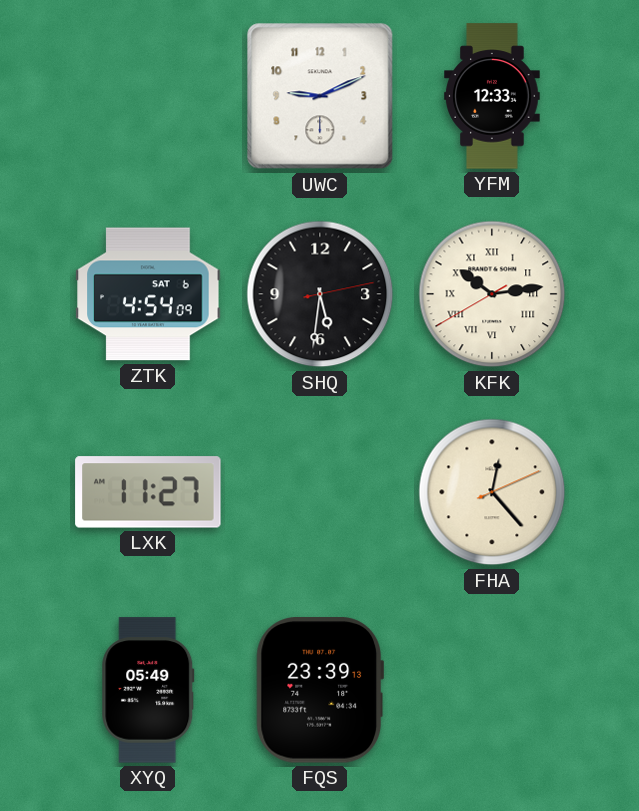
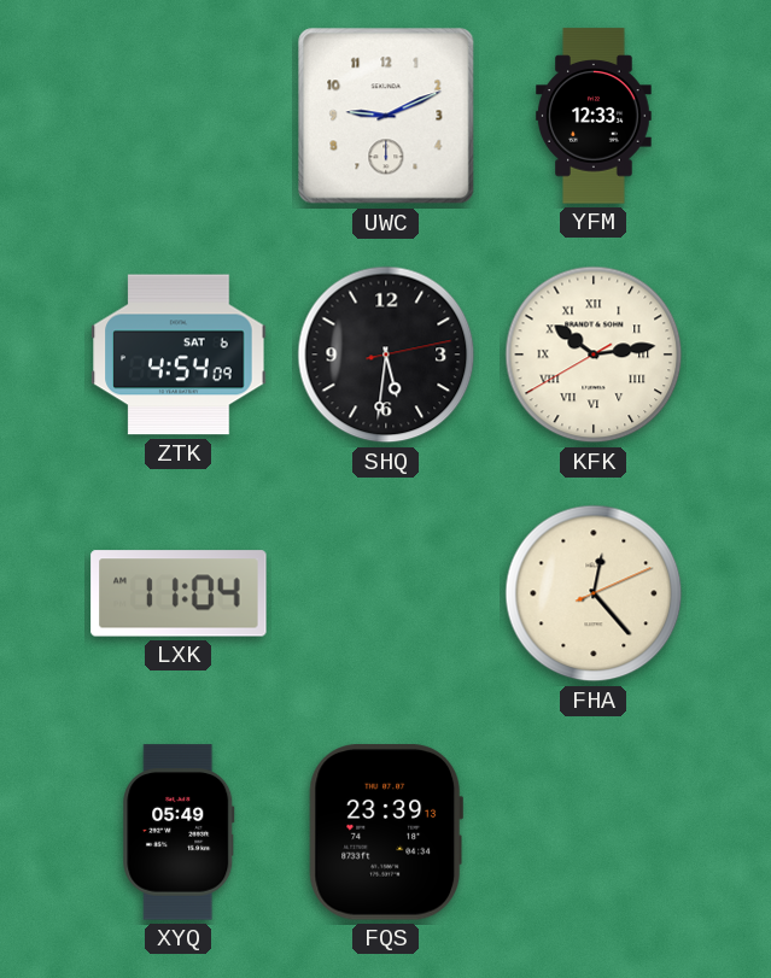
LXK: 11:27 -> 11:04
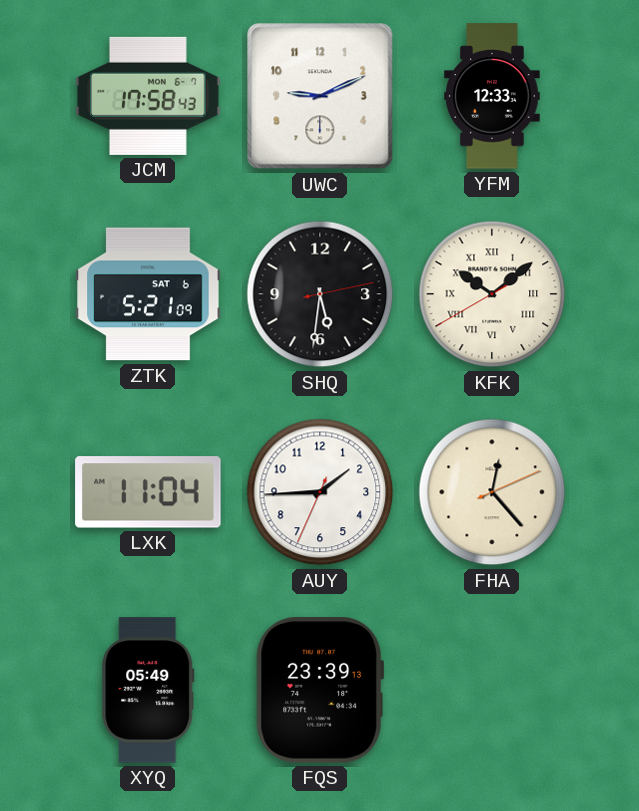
JCM: none -> 17:58
ZTK: 4:54 -> 5:21
KFK: 10:13 -> 10:08
AUY: none -> 1:44
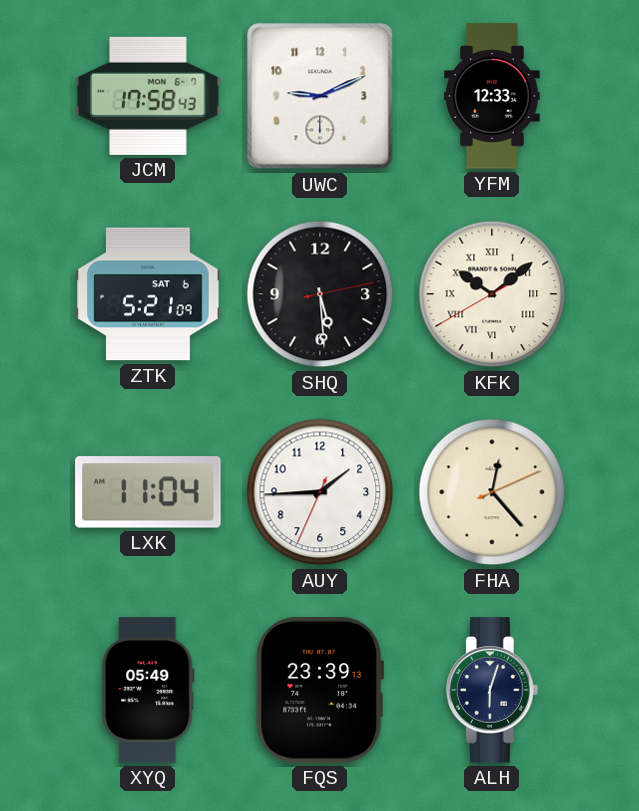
SHQ: 5:31 -> 5:29
ALH: none -> 6:03
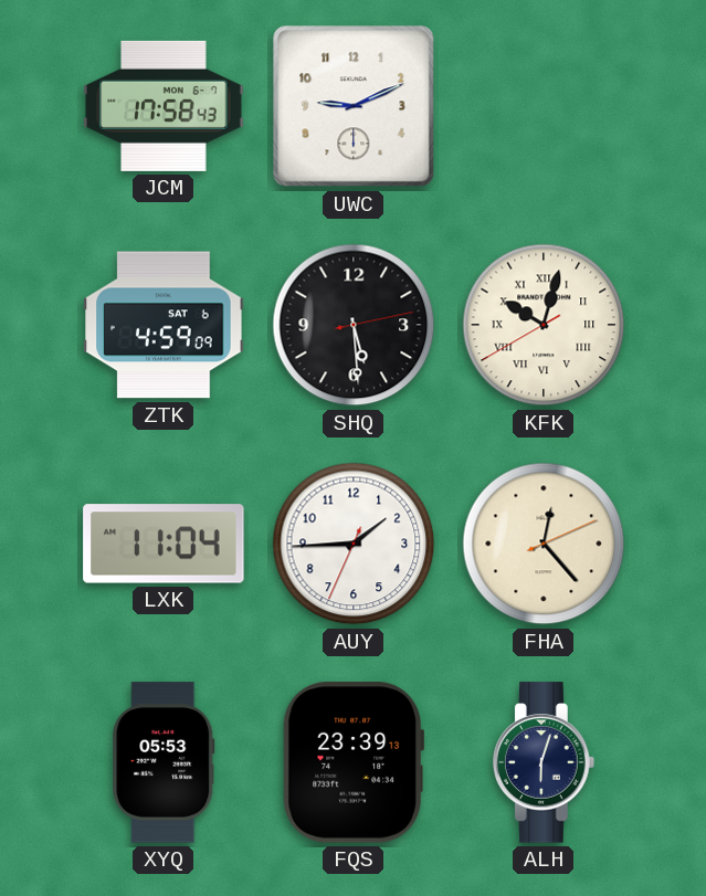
YFM: 12:33 -> none
ZTK: 5:21 -> 4:59
KFK: 10:08 -> 10:02
XYQ: 05:49 -> 05:53
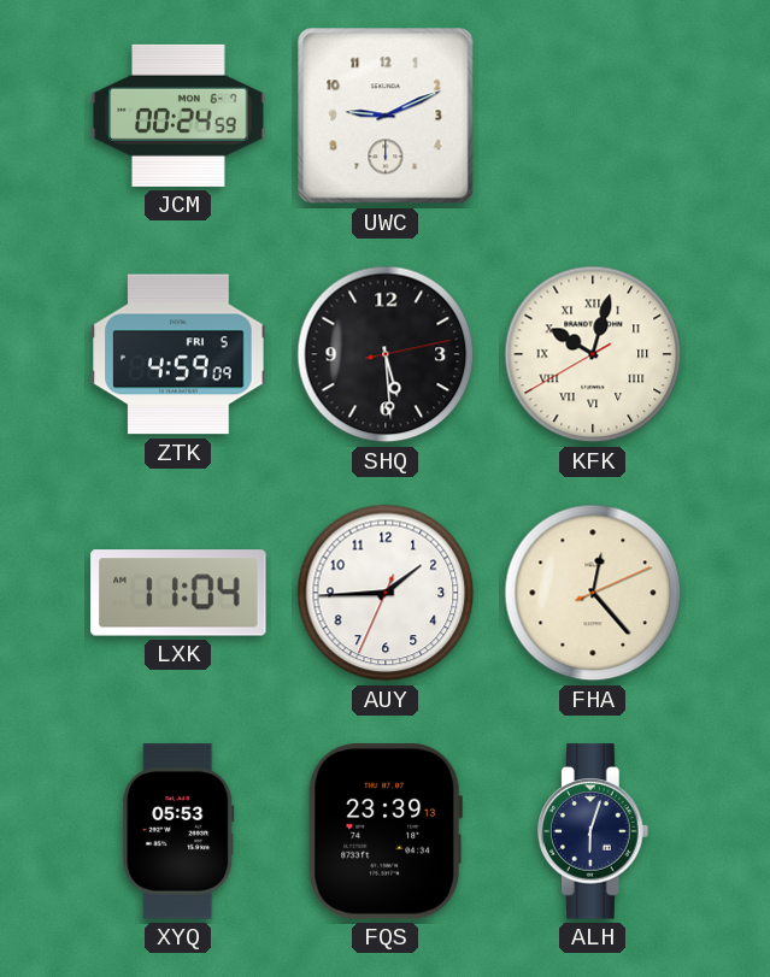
JCM: 17:58 -> 00:24
ZTK date: SAT 6 -> FRI 5
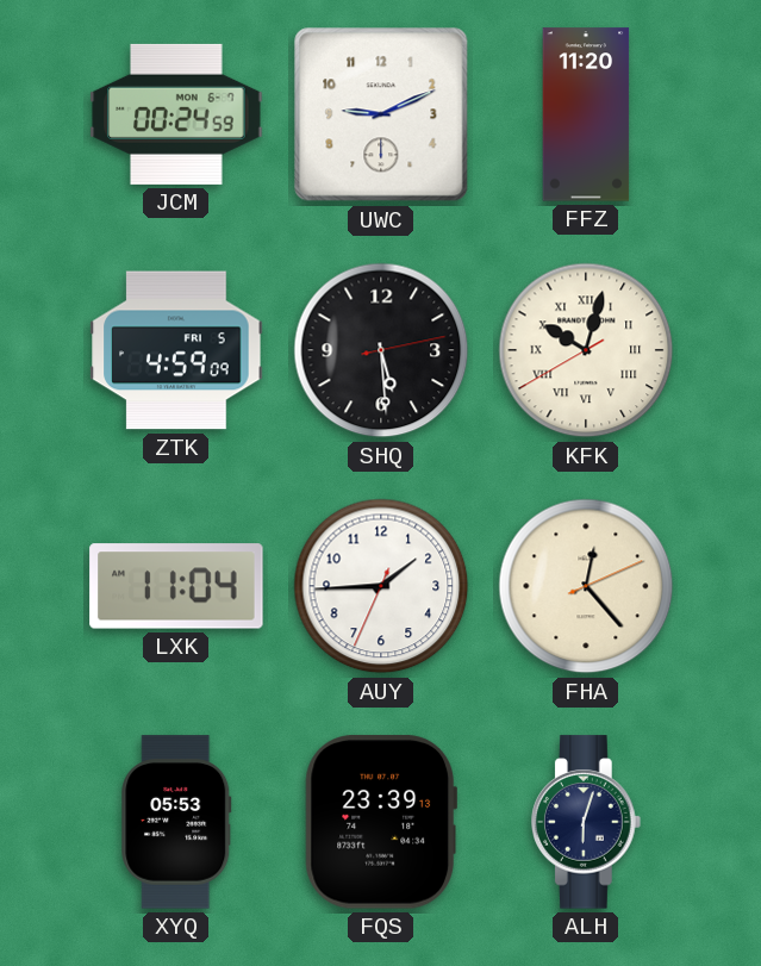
FFZ: none -> 11:20
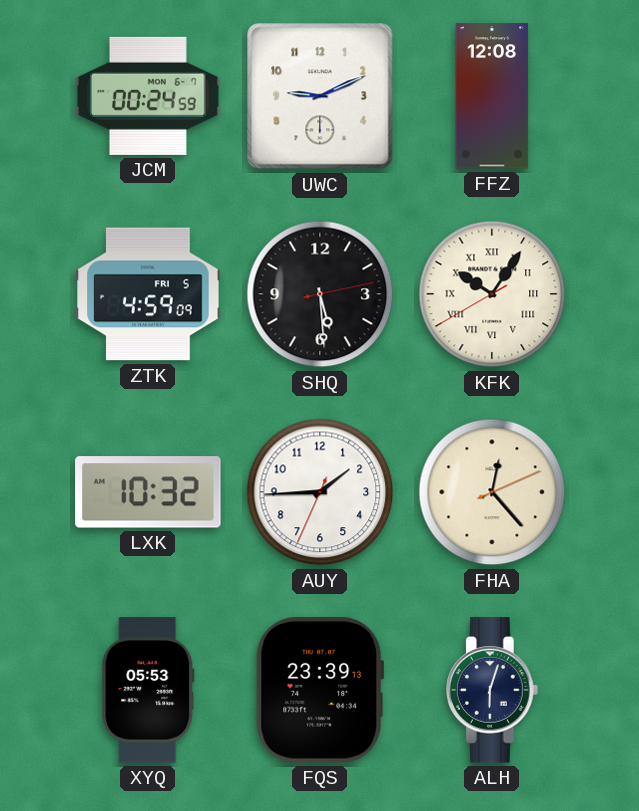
FFZ: 11:20 -> 12:08
KFK: 10:02 -> 10:05
LXK: 11:04 -> 10:32
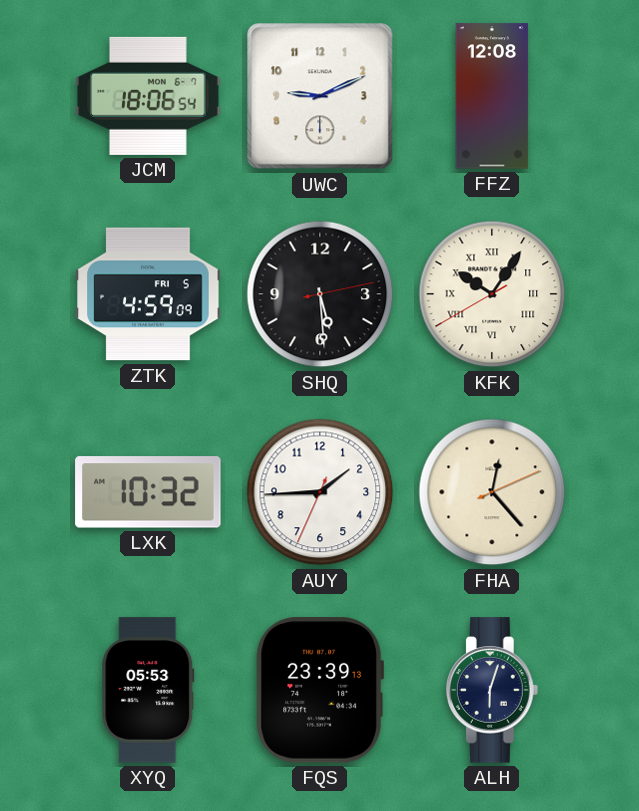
JCM: 00:24 -> 18:06
